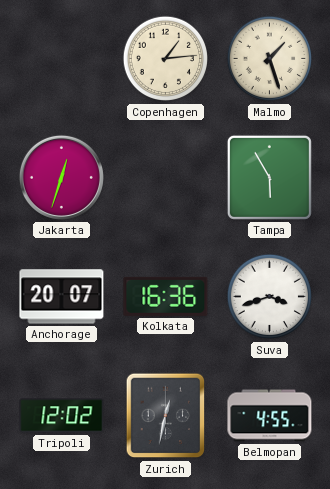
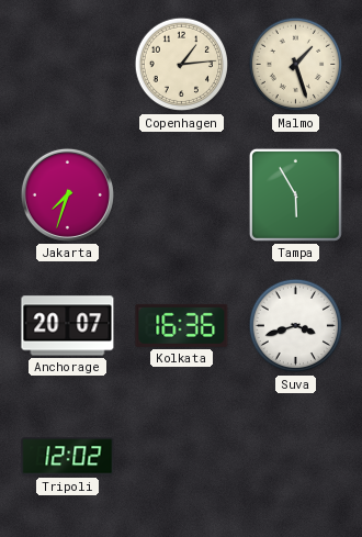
Jakarta: 12:33 -> 7:33
Zurich: 12:32 -> none
Belmopan: 4:55 -> none
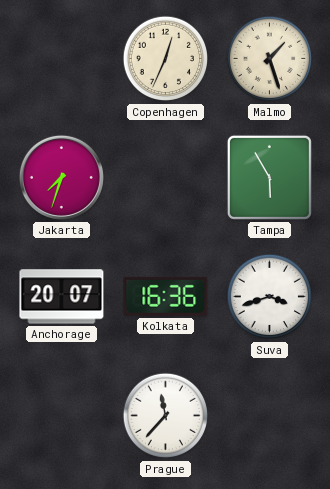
Copenhagen: 1:14 -> 12:34
Tripoli: 12:02 -> none
Prague: none -> 11:37
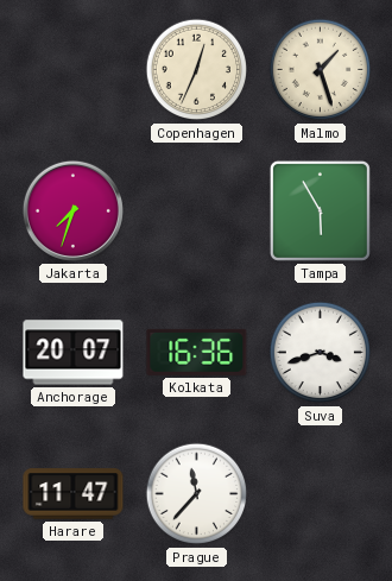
Harare: none -> 11:47
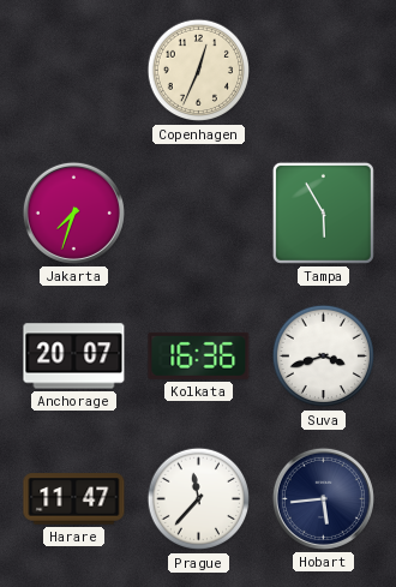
Malmo: 1:27 -> none
Hobart: none -> 5:44
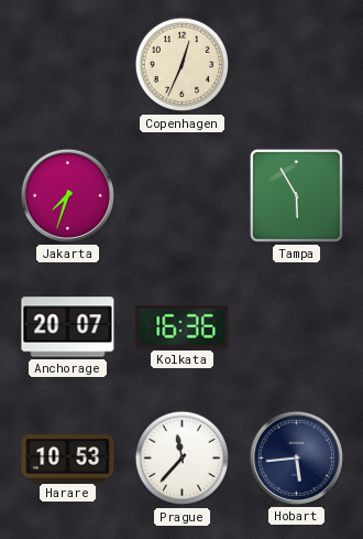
Suva: 3:42 -> none
Harare: 11:47 -> 10:53
